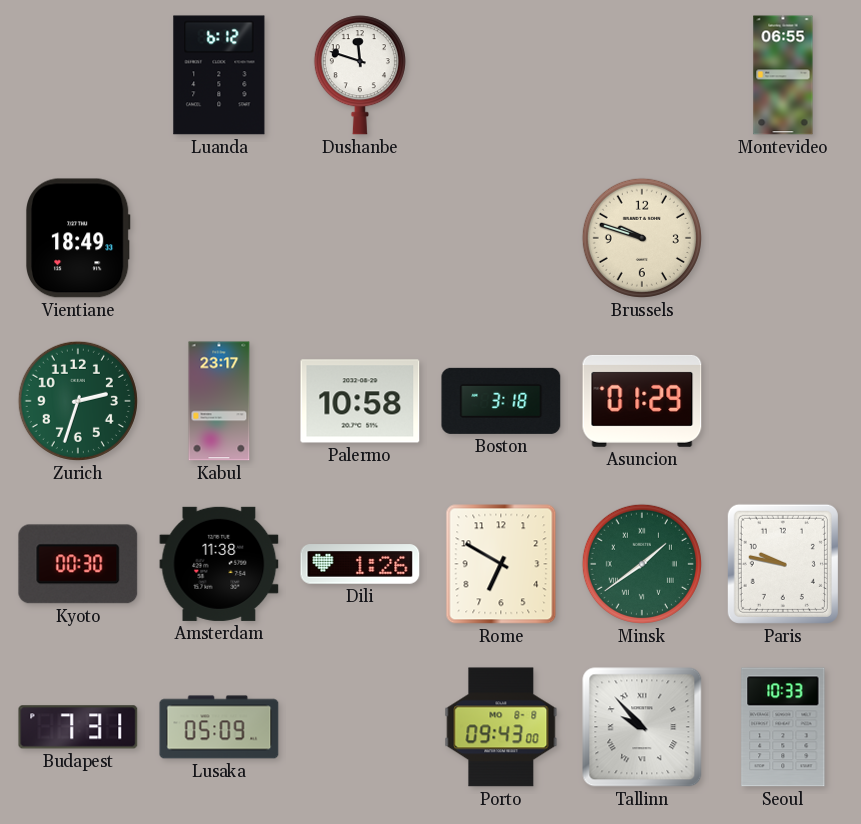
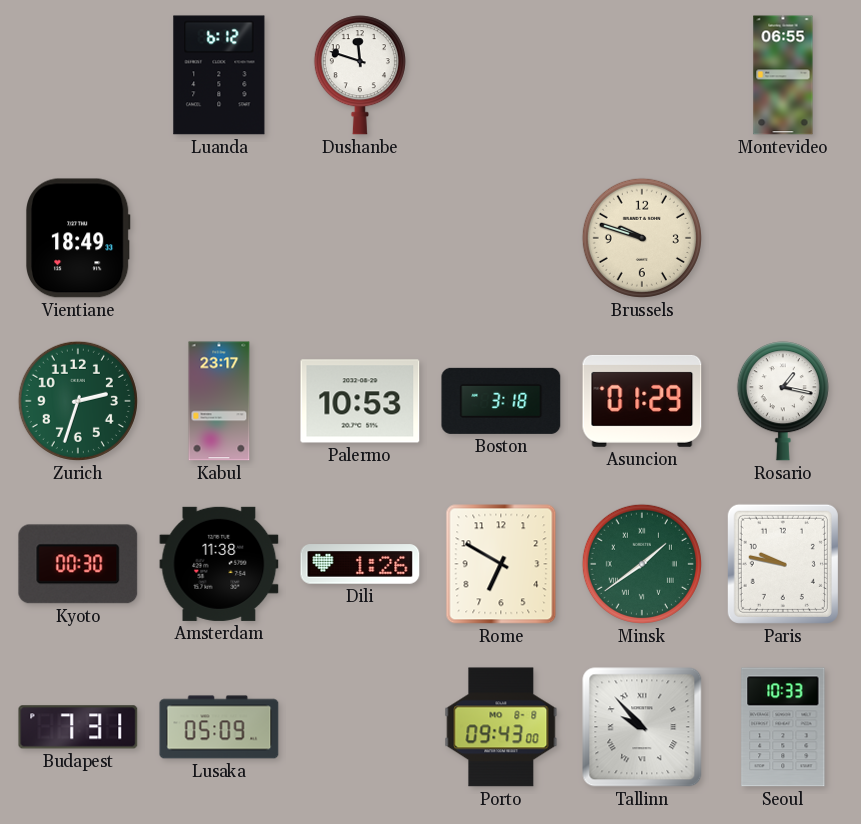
Palermo: 10:58 -> 10:53
Rosario: none -> 1:17
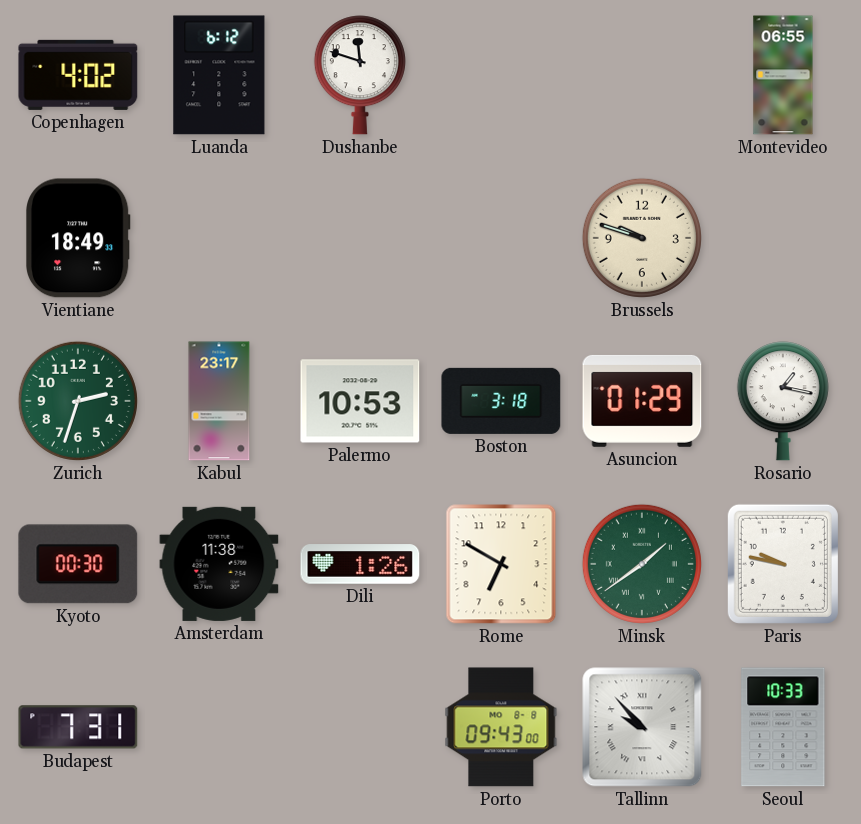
Copenhagen: none -> 4:02
Lusaka: 05:09 -> none
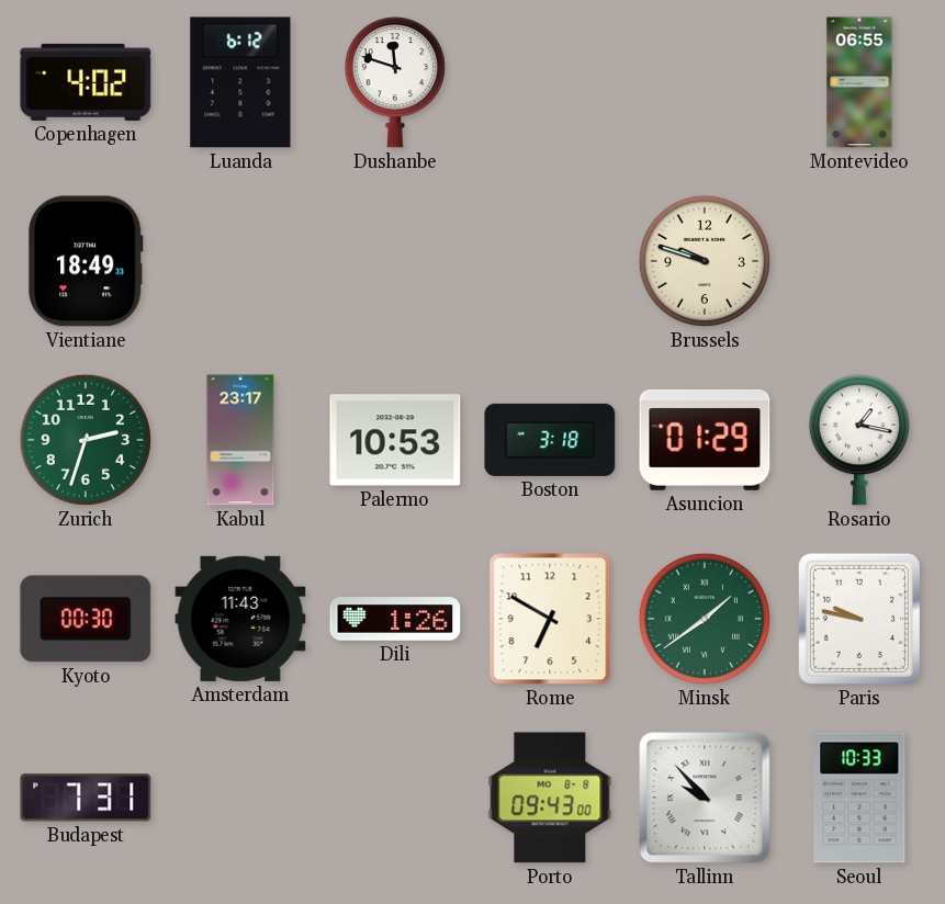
Amsterdam: 11:38 -> 11:43
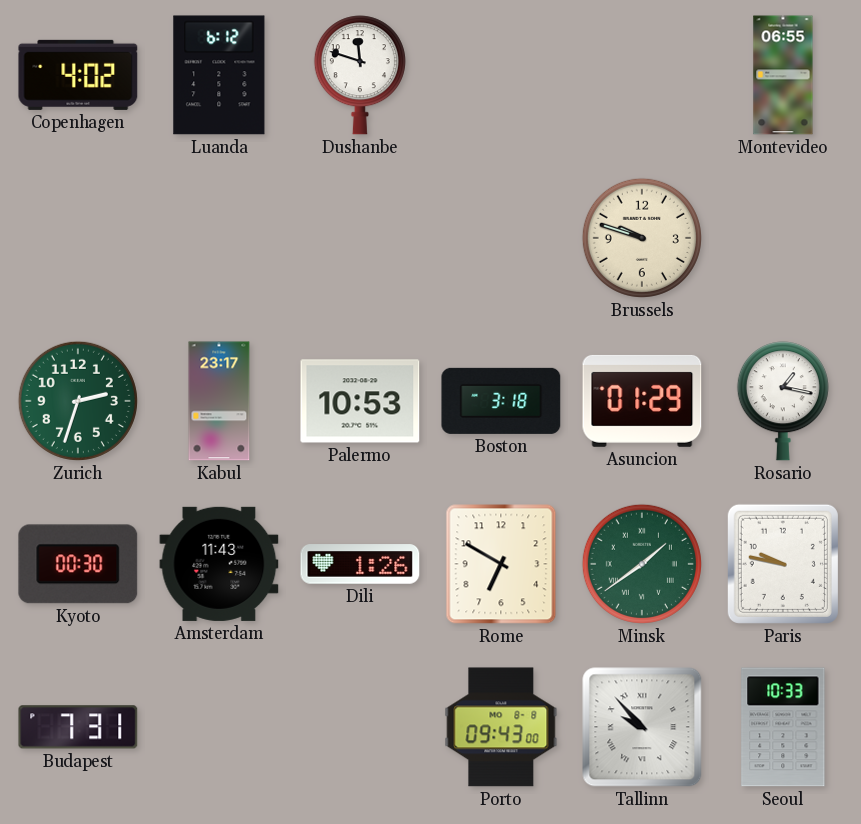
Vientiane: 18:49 -> none
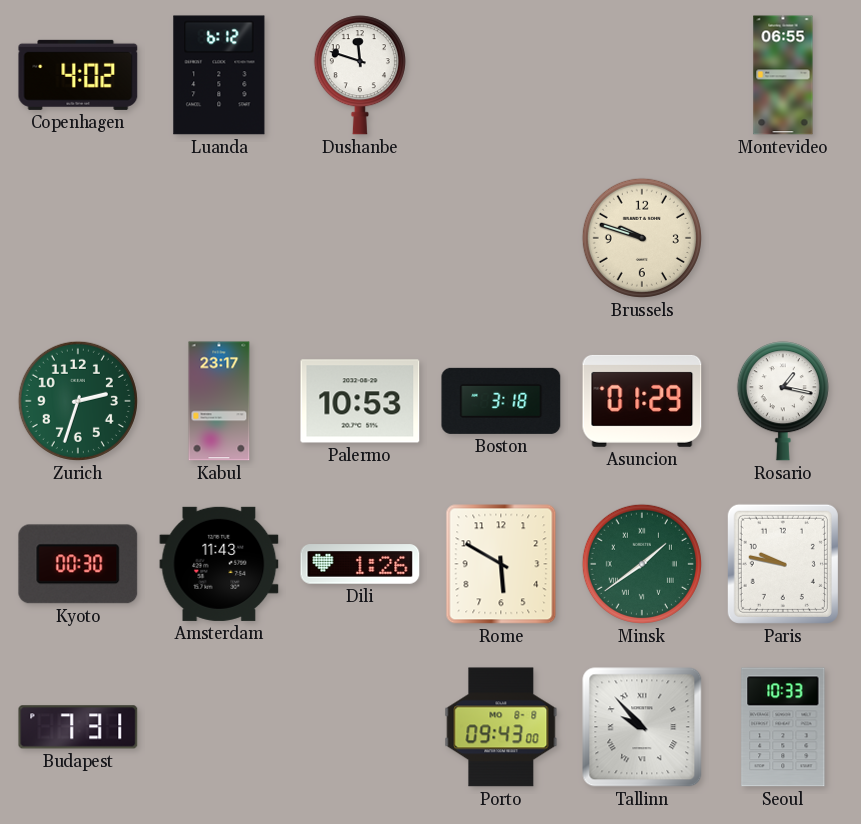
Rome: 6:50 -> 5:50
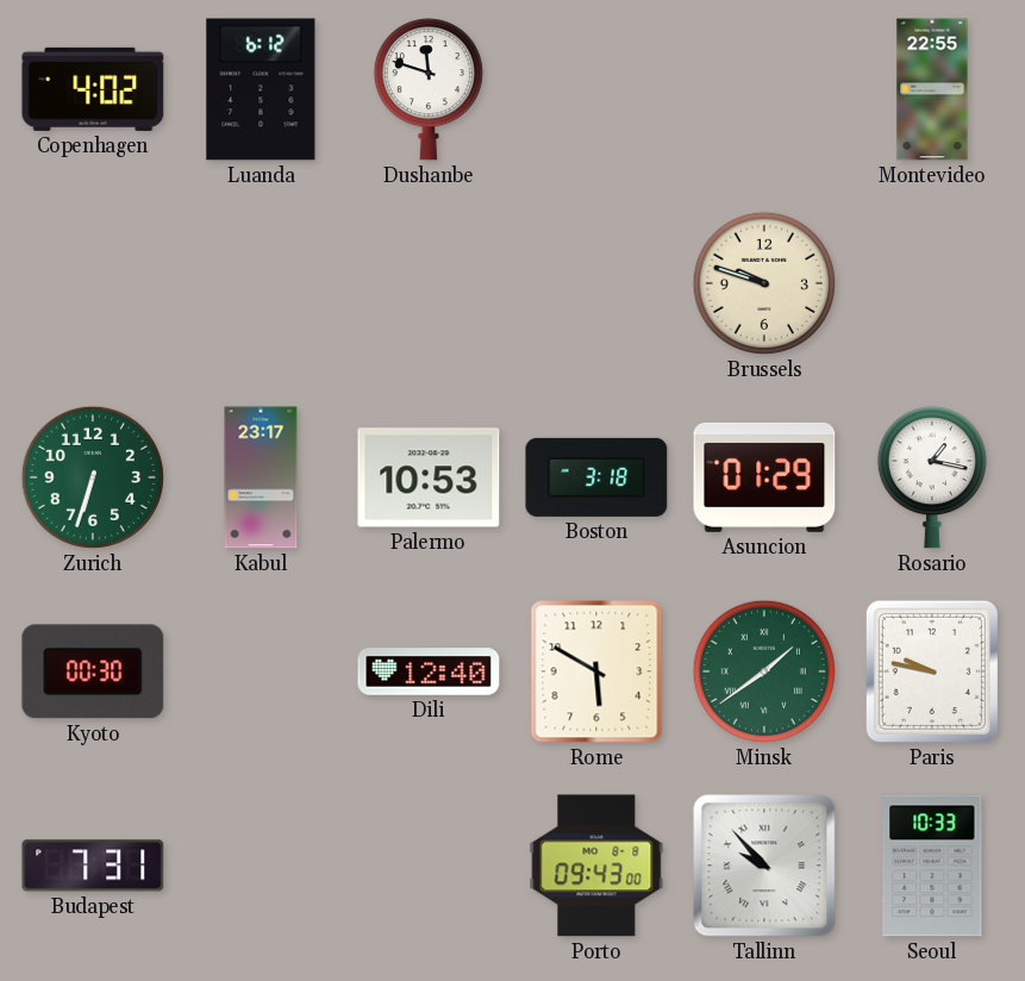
Montevideo: 06:55 -> 22:55
Zurich: 2:33 -> 6:33
Amsterdam: 11:43 -> none
Dili: 1:26 -> 12:40
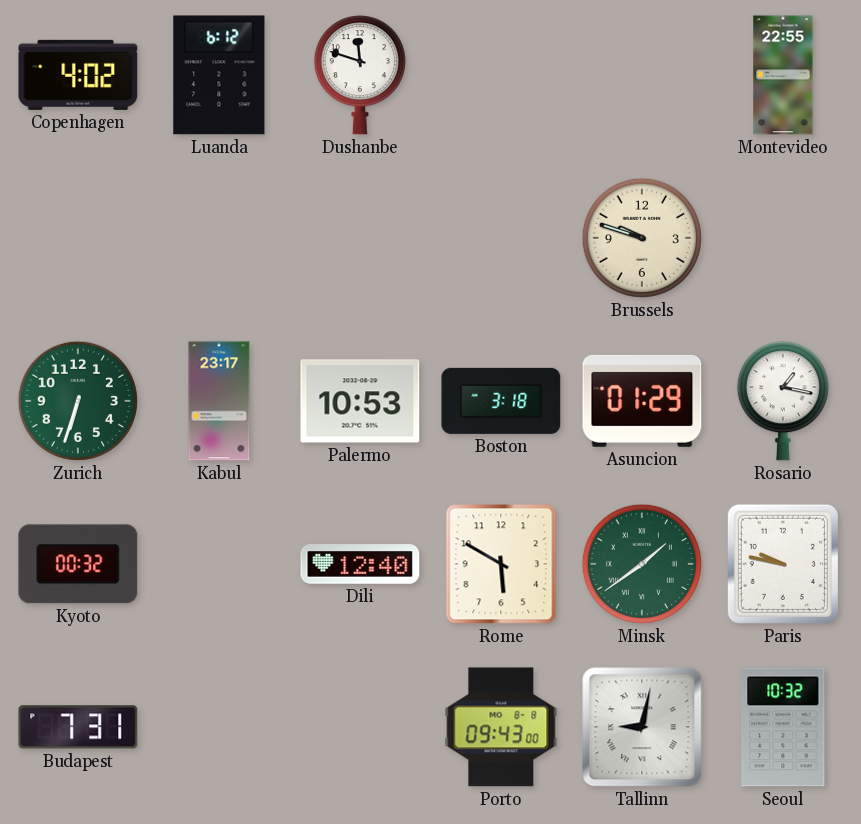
Kyoto: 00:30 -> 00:32
Tallinn: 9:53 -> 9:02
Seoul: 10:33 -> 10:32
